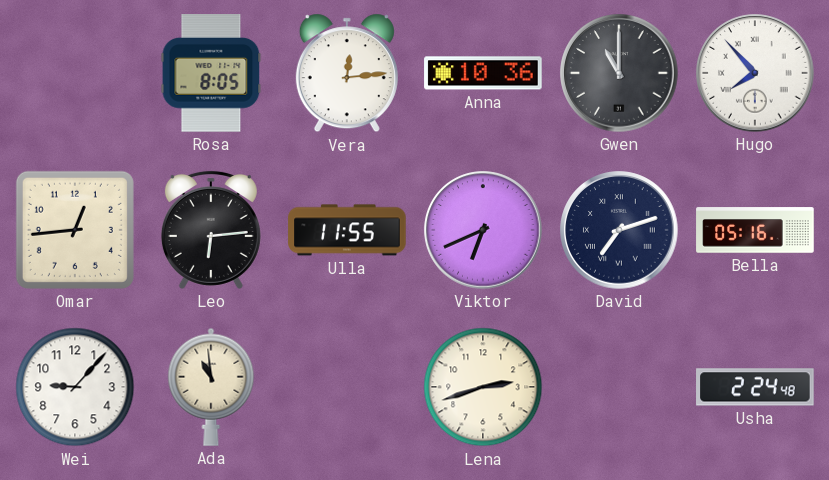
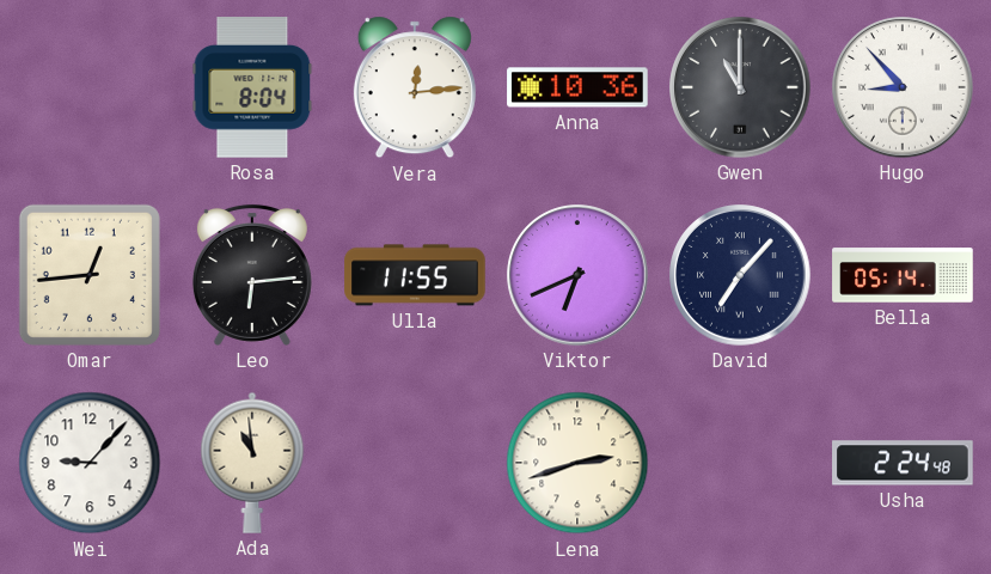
Rosa: 8:05 -> 8:04
Hugo: 7:53 -> 8:53
David: 7:12 -> 7:07
Bella: 05:16 -> 05:14
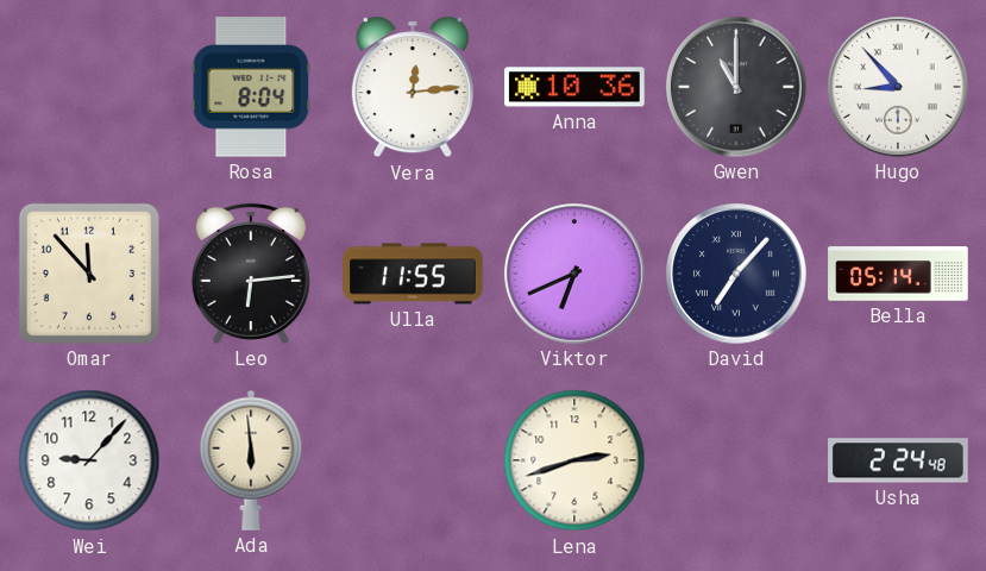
Omar: 12:44 -> 11:53
Ada: 10:59 -> 5:59
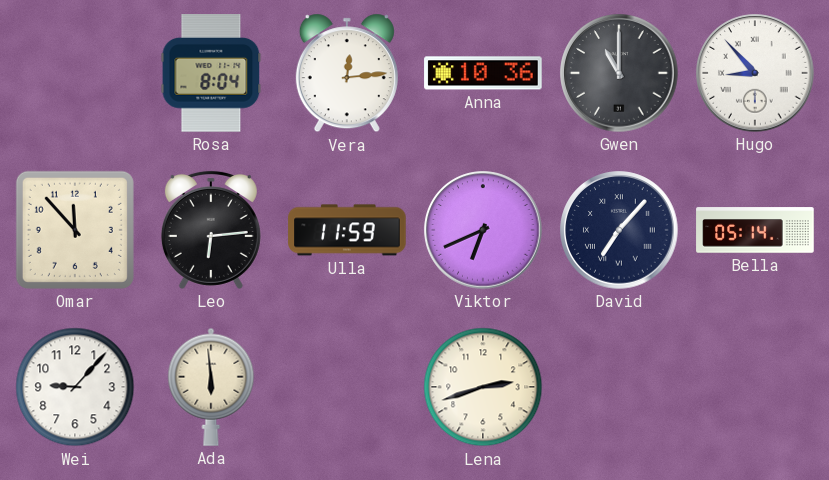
Ulla: 11:55 -> 11:59
Usha: 2:24 -> none
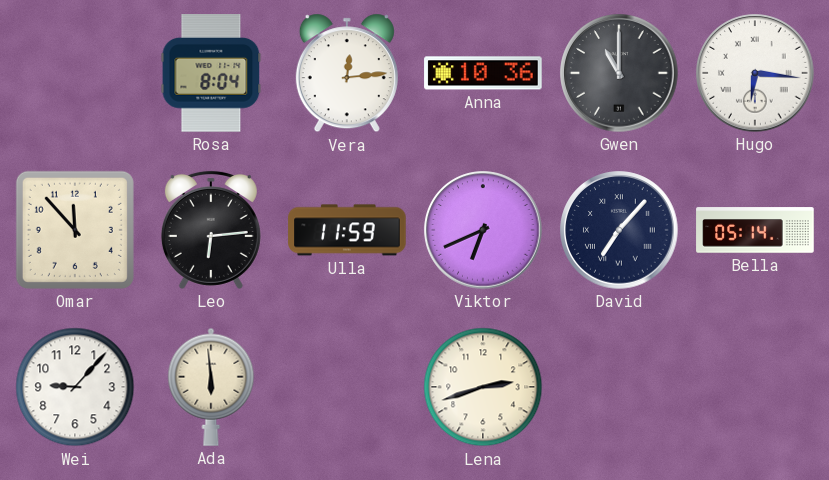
Hugo: 8:53 -> 6:16
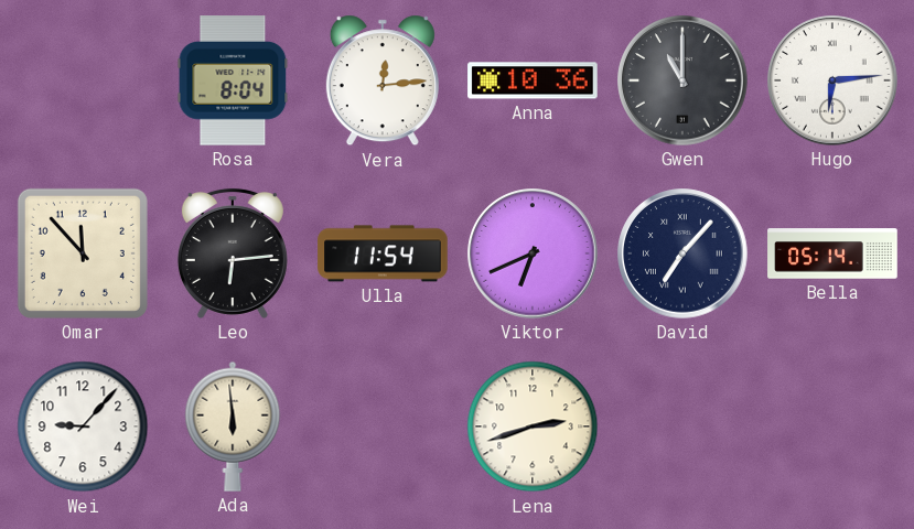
Hugo: 6:16 -> 6:14
Ulla: 11:59 -> 11:54
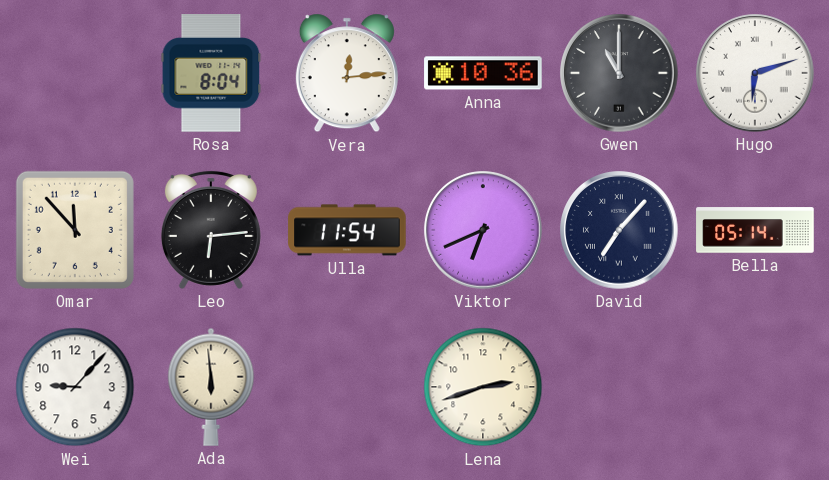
Hugo: 6:14 -> 6:12
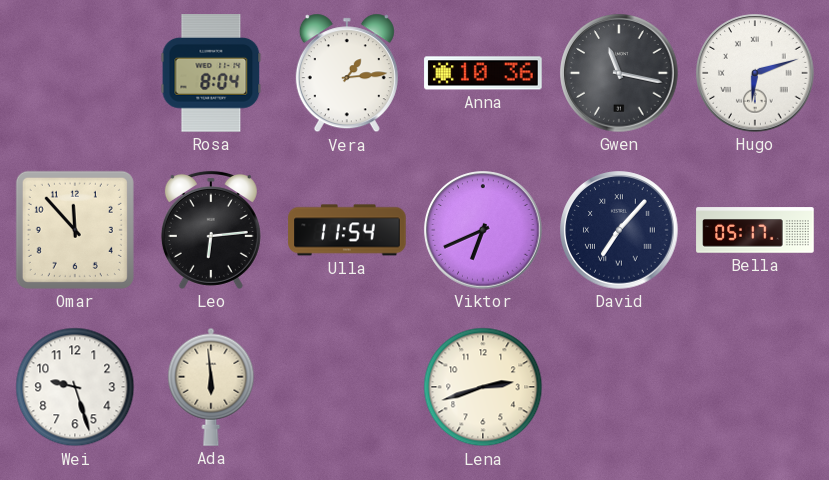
Vera: 12:14 -> 1:14
Gwen: 11:00 -> 11:17
Bella: 05:14 -> 05:17
Wei: 9:07 -> 9:27
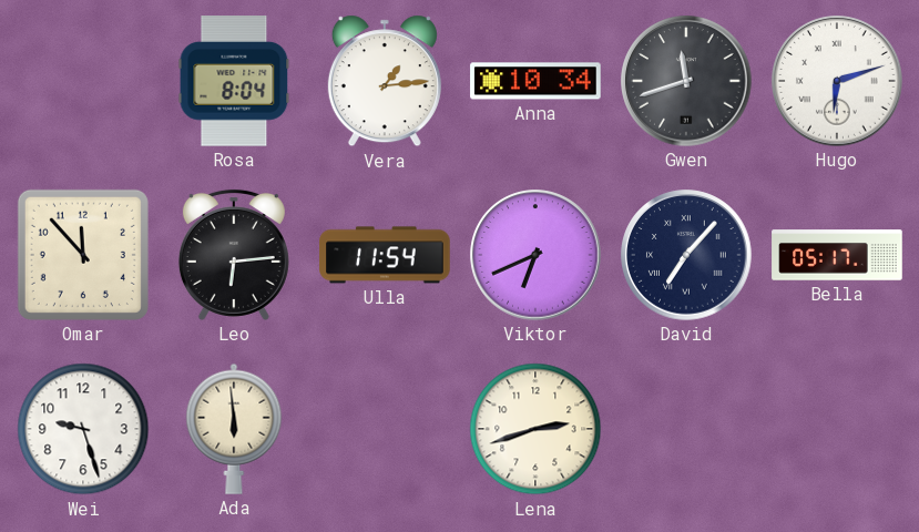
Anna: 10:36 -> 10:34
Gwen: 11:17 -> 11:42
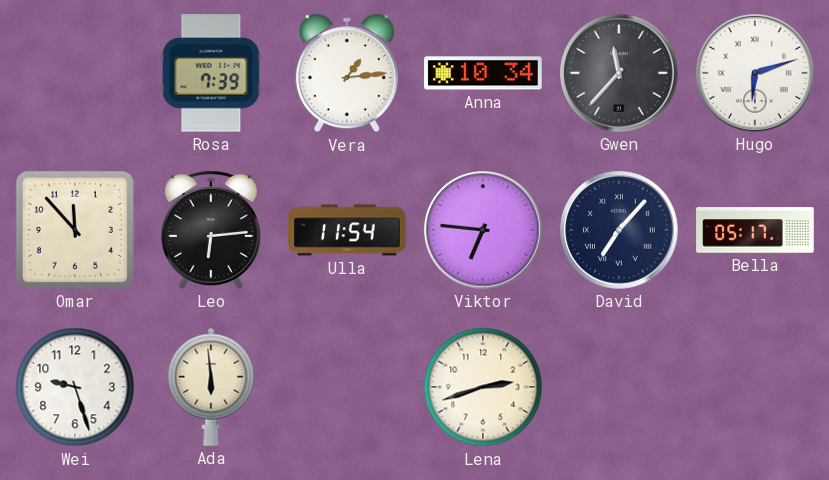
Rosa: 8:04 -> 7:39
Gwen: 11:42 -> 11:37
Viktor: 6:41 -> 6:46
